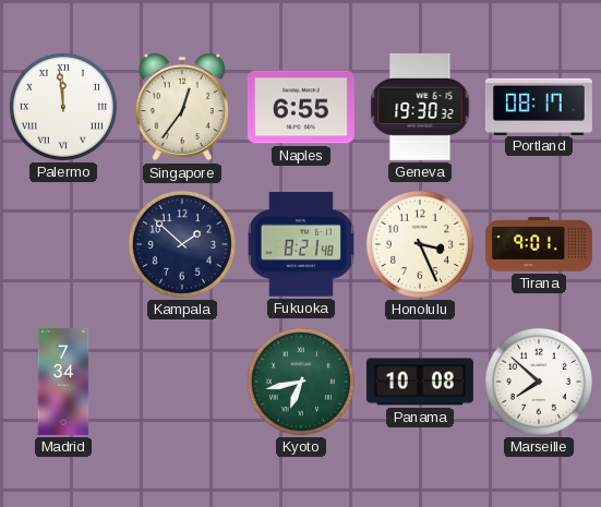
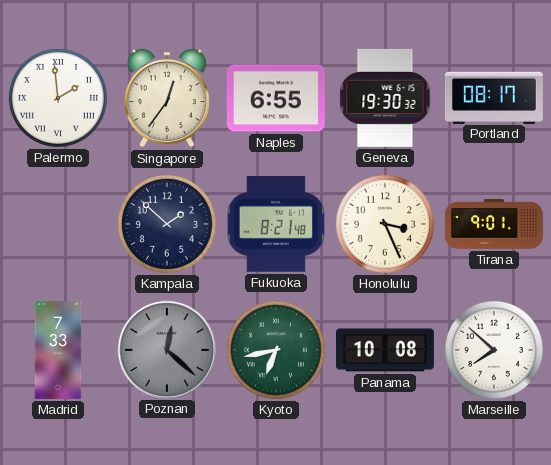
Palermo: 11:59 -> 1:59
Madrid: 7:34 -> 7:33
Poznan: none -> 12:22
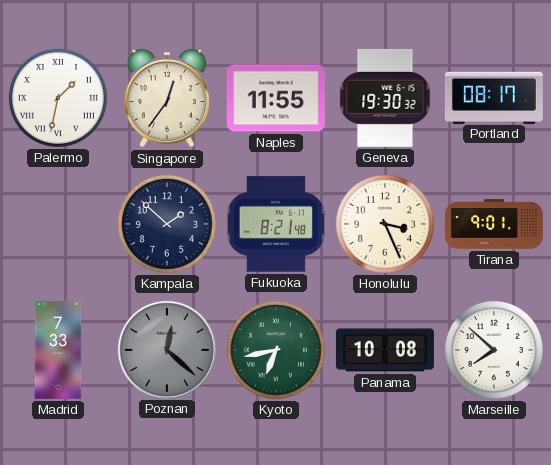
Palermo: 1:59 -> 1:32
Naples: 6:55 -> 11:55
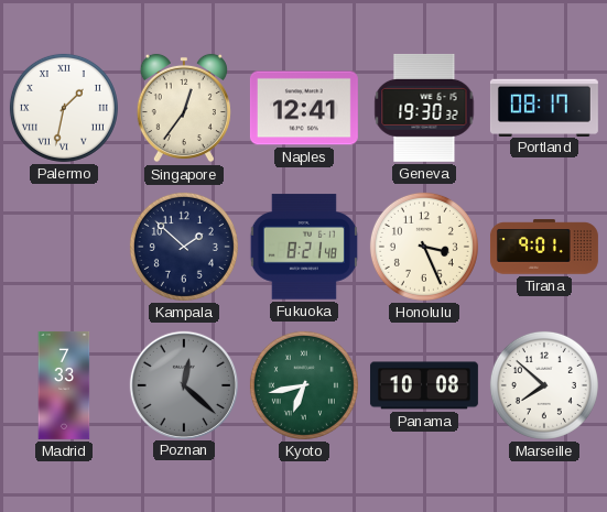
Naples: 11:55 -> 12:41
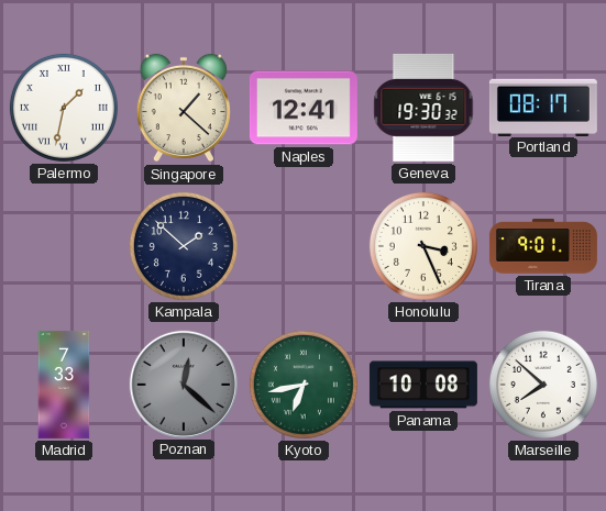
Singapore: 12:36 -> 1:22
Fukuoka: 8:21 -> none
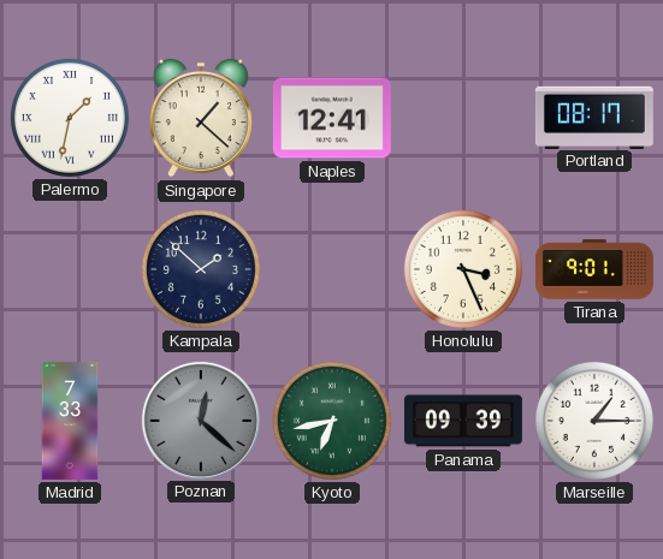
Geneva: 19:30 -> none
Panama: 10:08 -> 09:39
Marseille: 7:52 -> 1:15
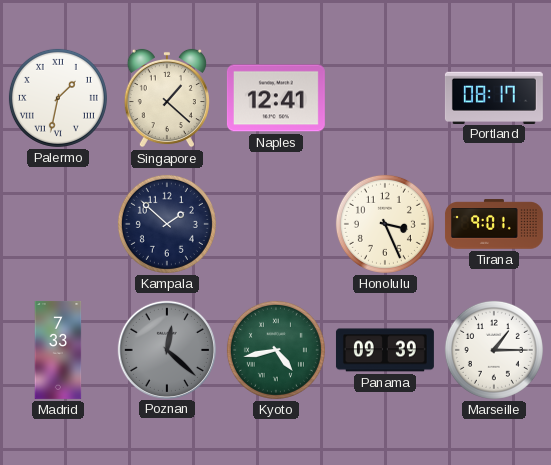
Kyoto: 6:43 -> 4:43
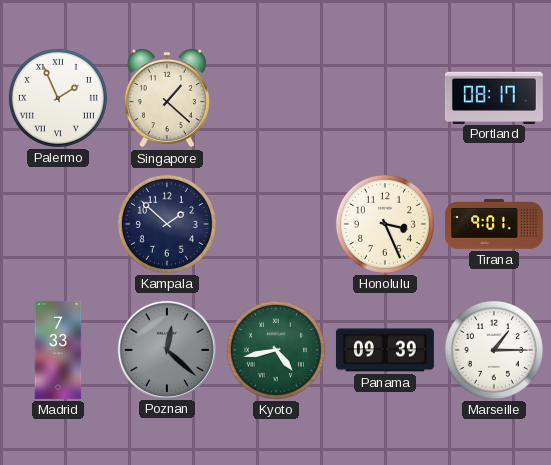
Palermo: 1:32 -> 1:56
Naples: 12:41 -> none
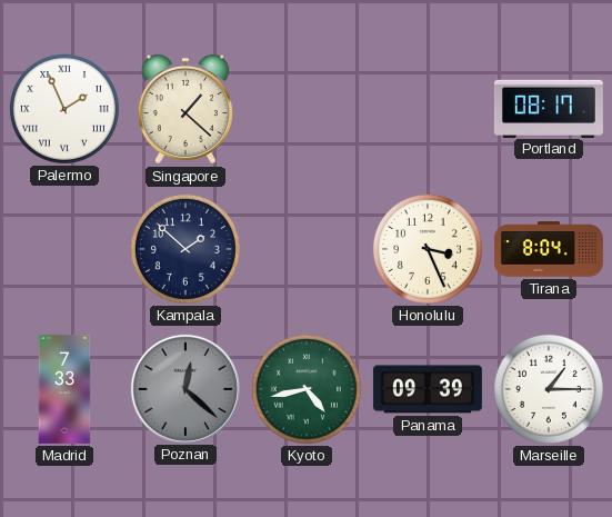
Tirana: 9:01 -> 8:04
